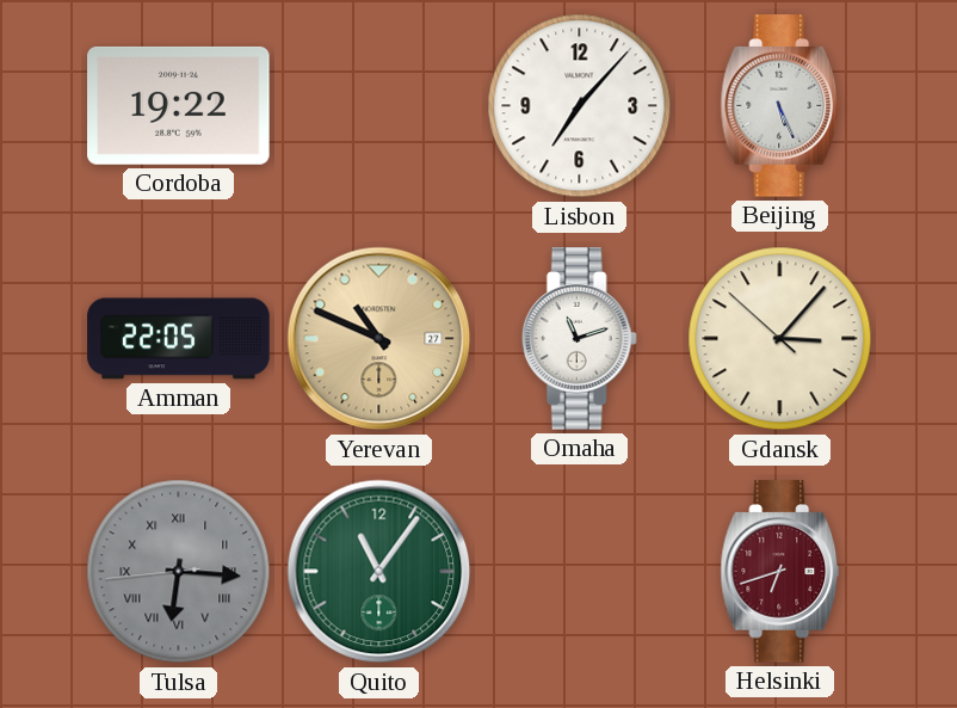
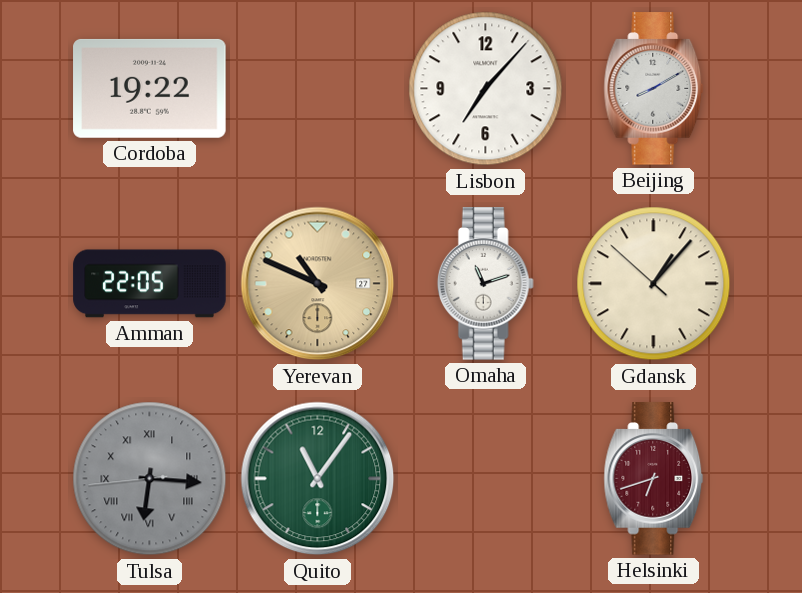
Beijing: 5:26 -> 8:10
Gdansk: 3:06 -> 1:06
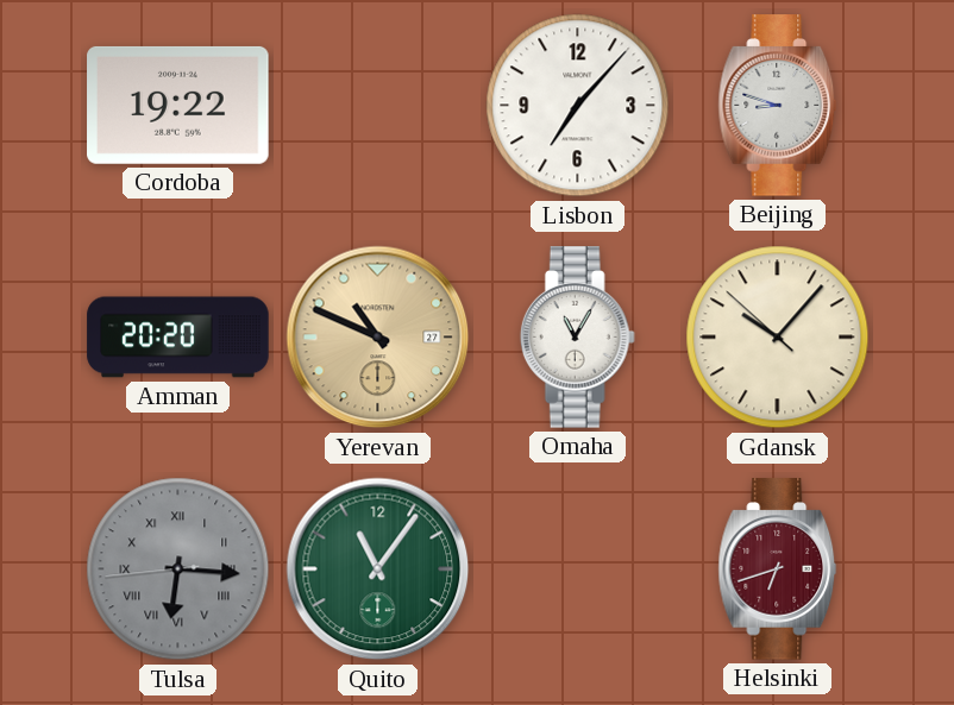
Beijing: 8:10 -> 8:48
Amman: 22:05 -> 20:20
Omaha: 11:12 -> 11:05
Gdansk: 1:06 -> 10:06
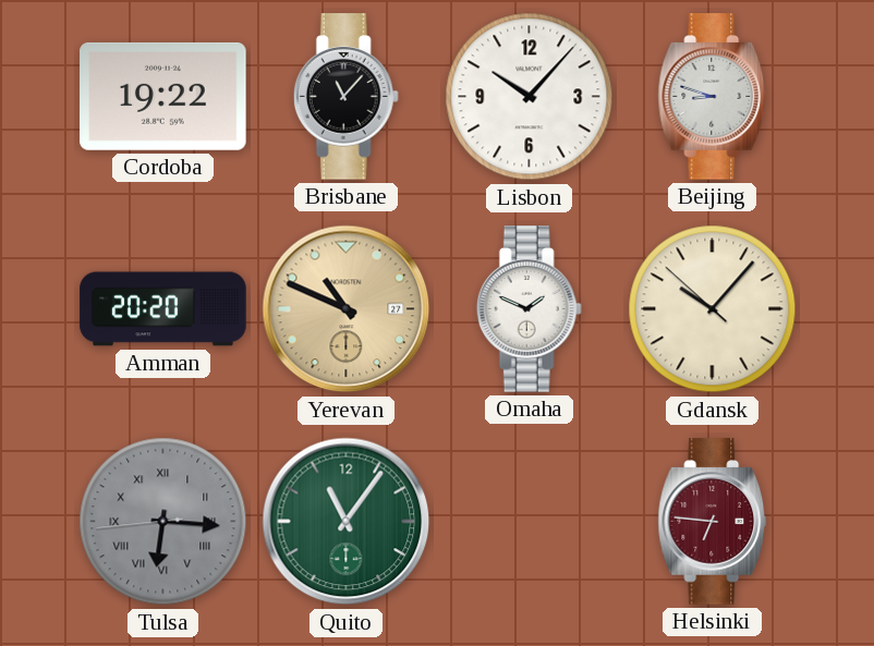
Brisbane: none -> 11:07
Lisbon: 7:07 -> 10:07
Omaha: 11:05 -> 1:49
Helsinki: 6:42 -> 6:46
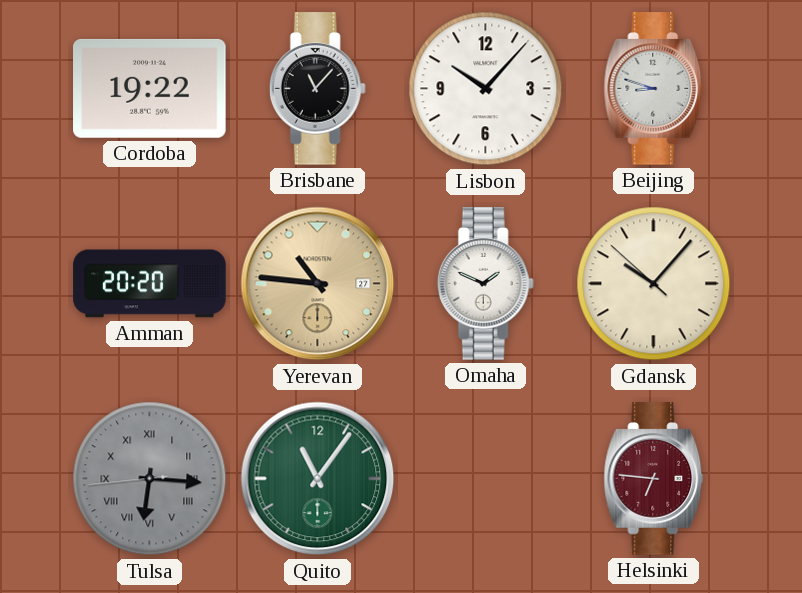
Yerevan: 10:49 -> 10:46
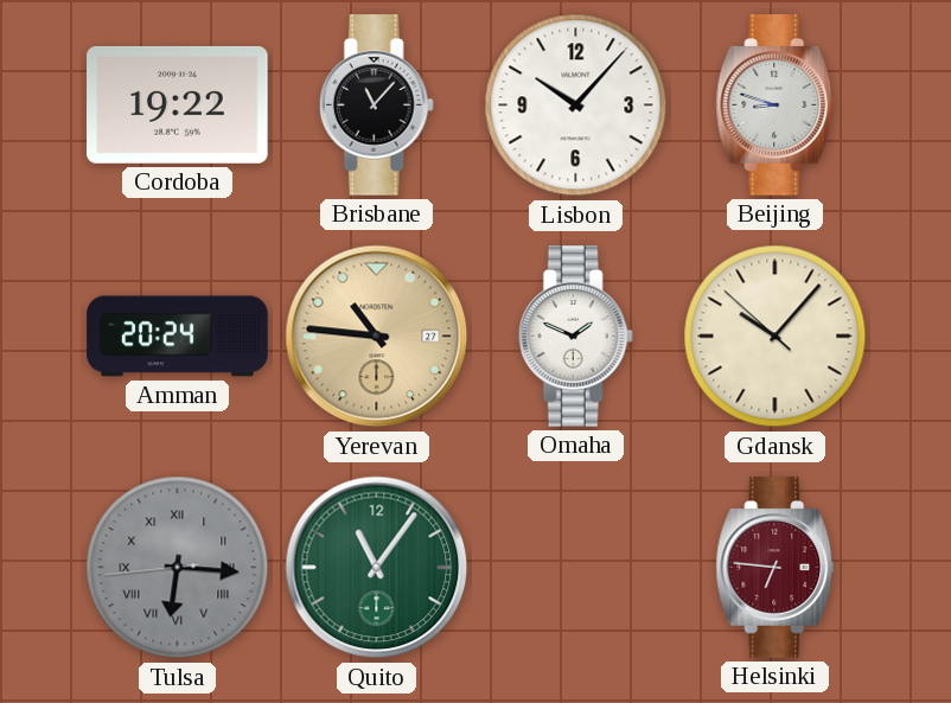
Amman: 20:20 -> 20:24
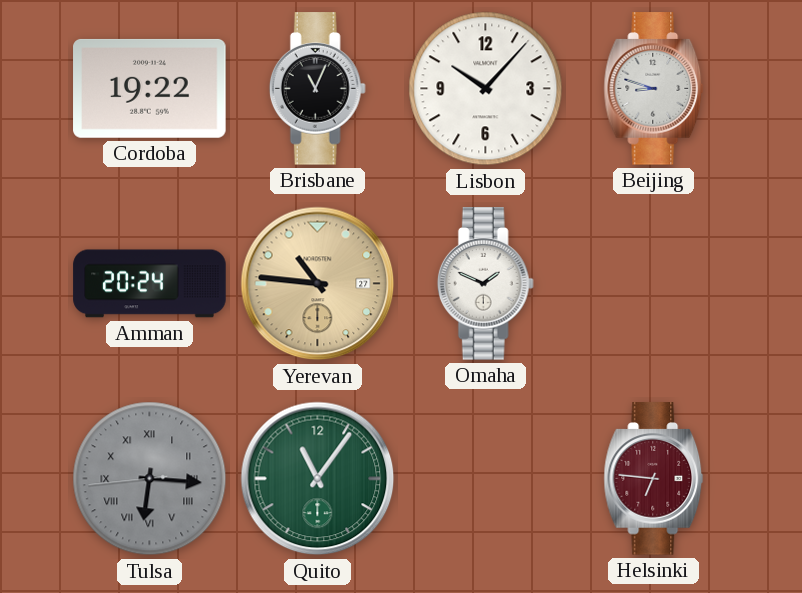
Brisbane: 11:07 -> 11:04
Gdansk: 10:06 -> none
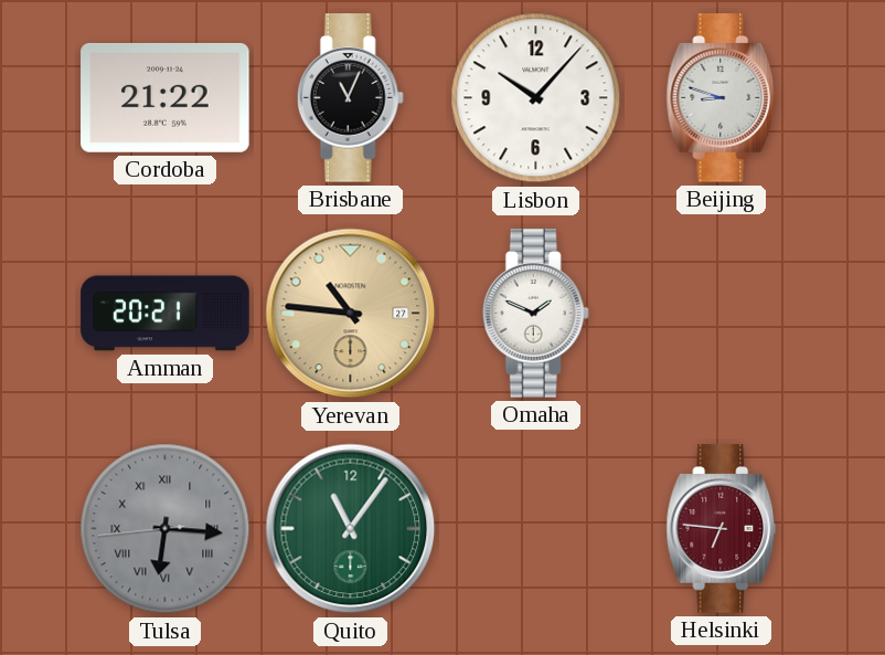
Cordoba: 19:22 -> 21:22
Amman: 20:24 -> 20:21
